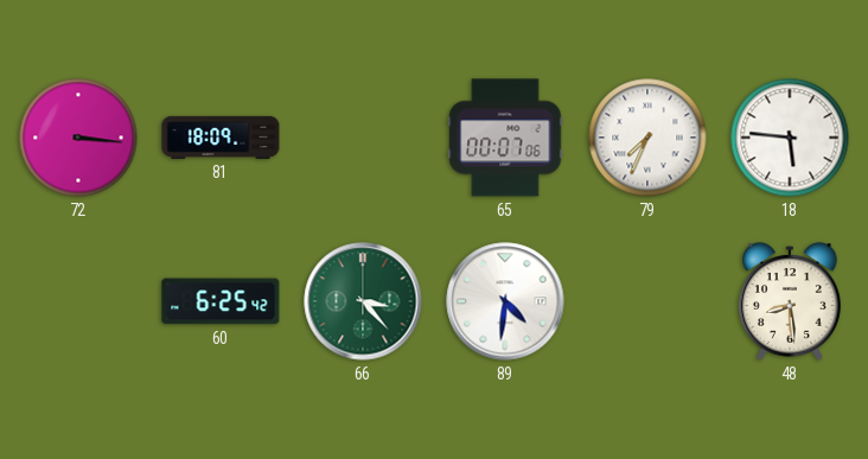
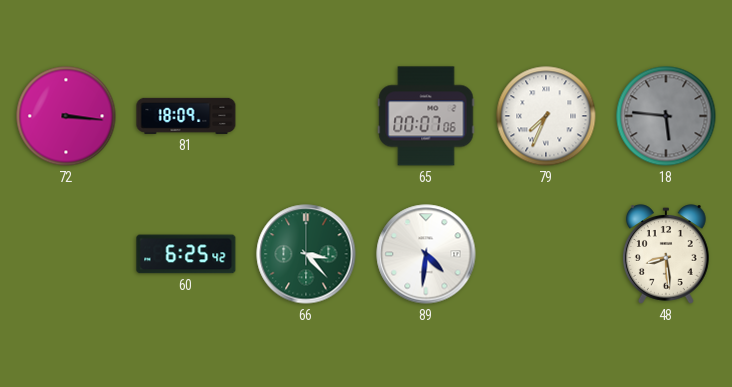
18 dial: white -> grey
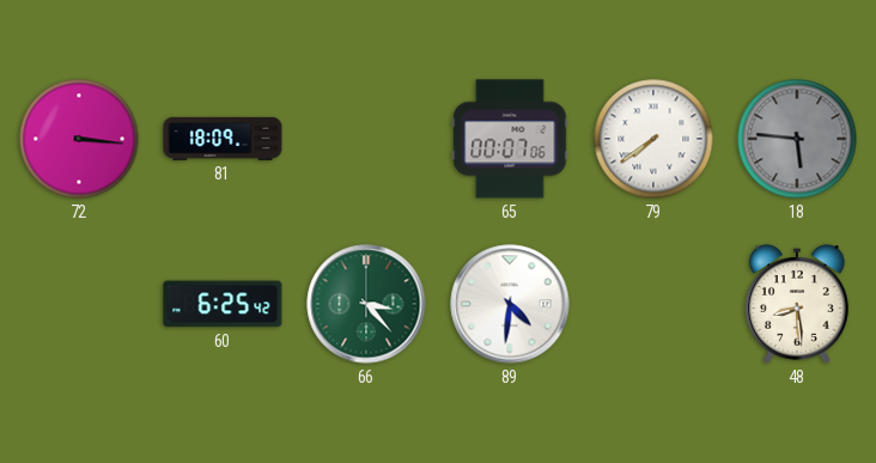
79: 7:34 -> 7:39
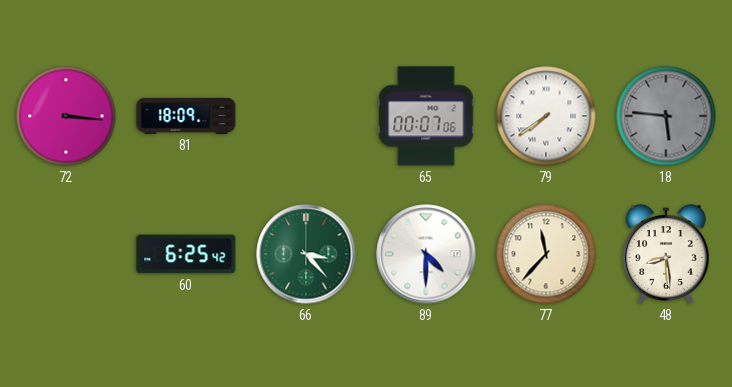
89: 4:31 -> 4:30
77: none -> 11:37
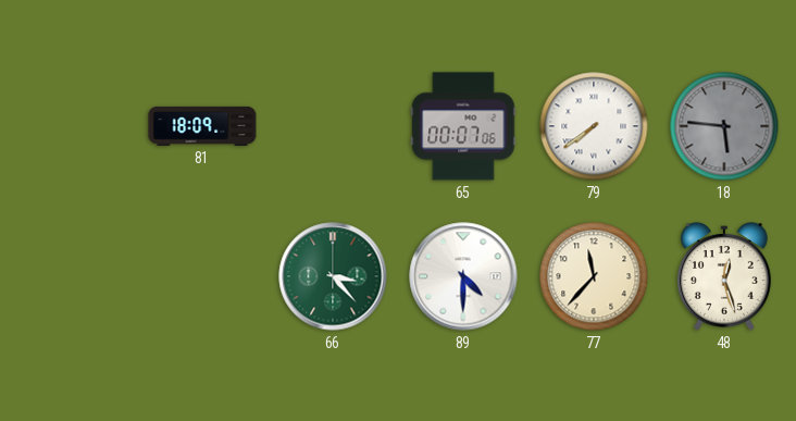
72: 3:16 -> none
60: 6:25 -> none
48: 8:29 -> 12:27
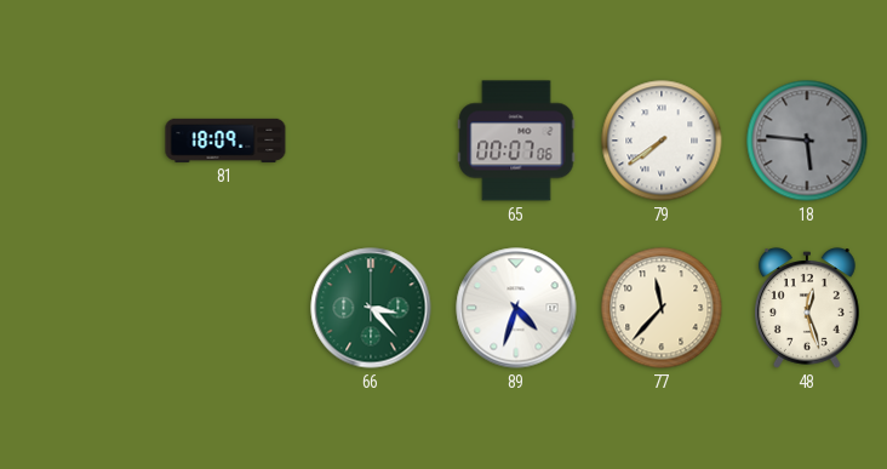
89: 4:30 -> 4:33
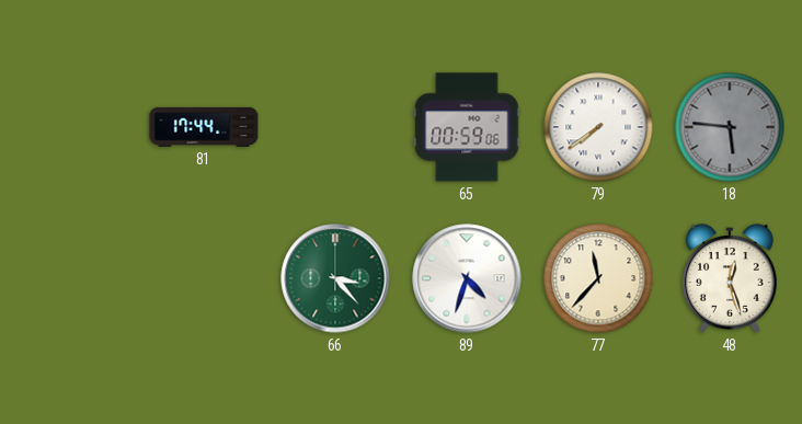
81: 18:09 -> 17:44
65: 00:07 -> 00:59
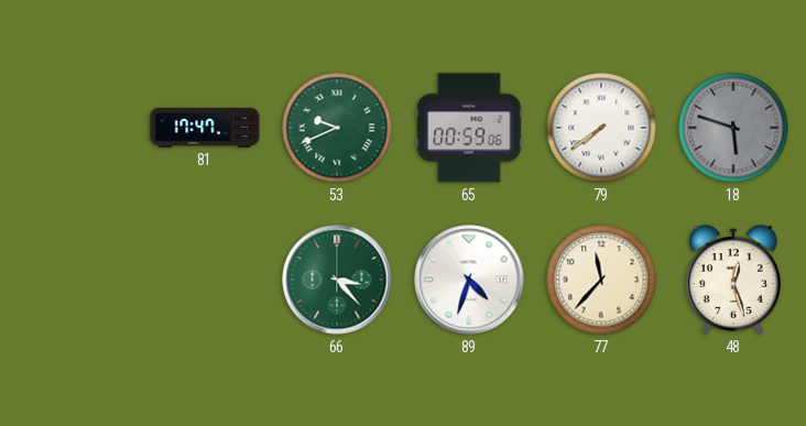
81: 17:44 -> 17:47
53: none -> 9:41
18: 5:46 -> 5:48
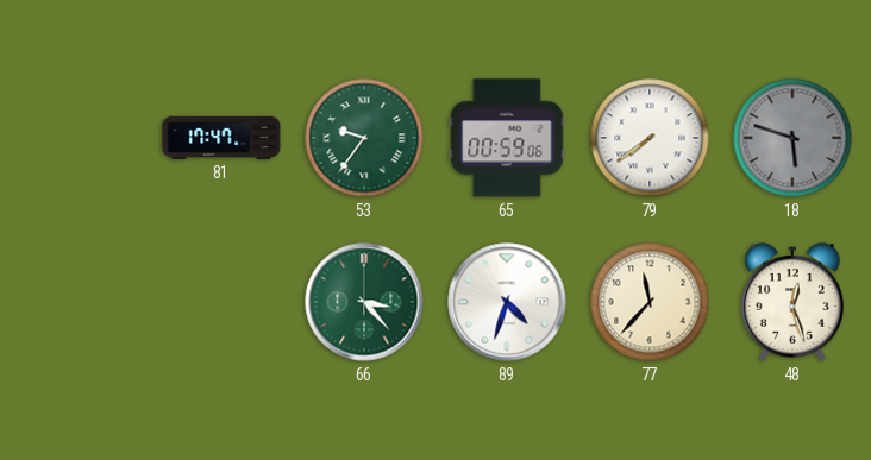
53: 9:41 -> 9:36
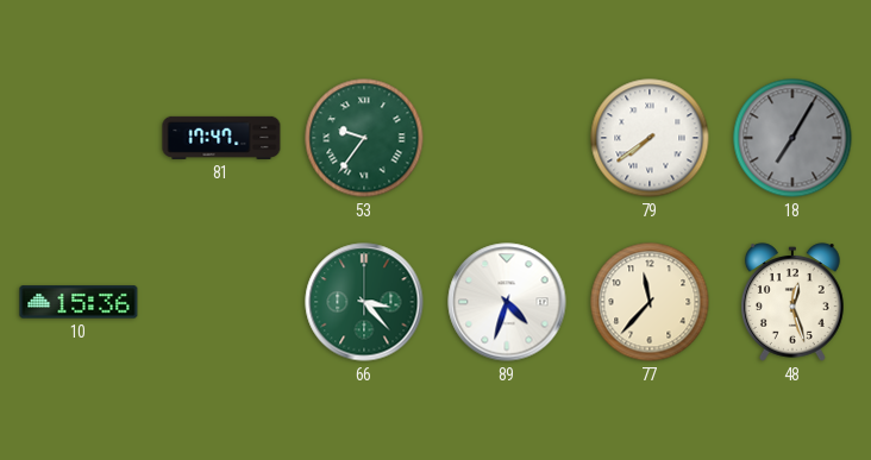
65: 00:59 -> none
18: 5:48 -> 7:05
10: none -> 15:36
